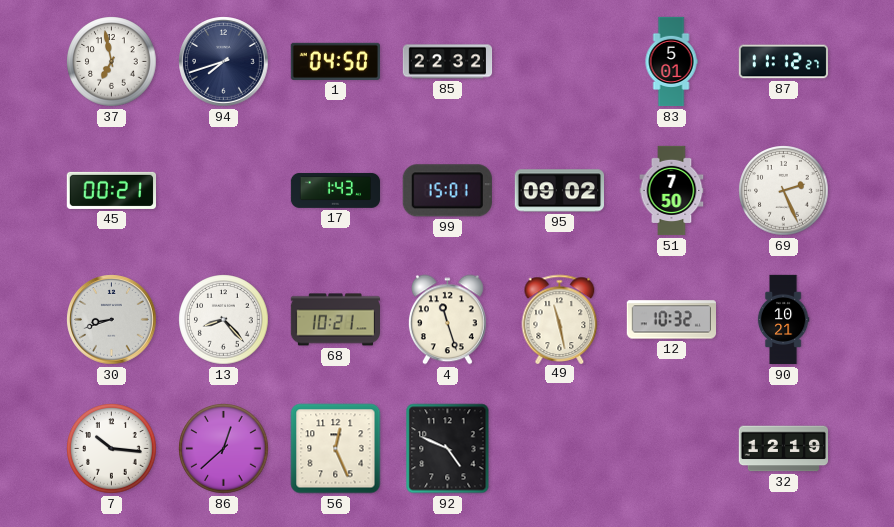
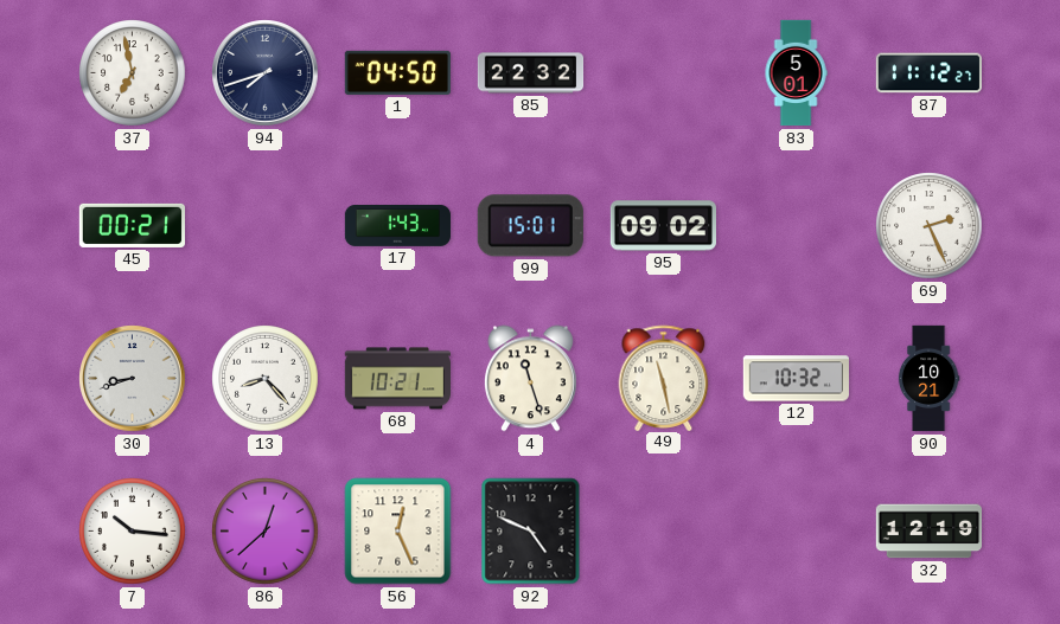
51: 7:50 -> none
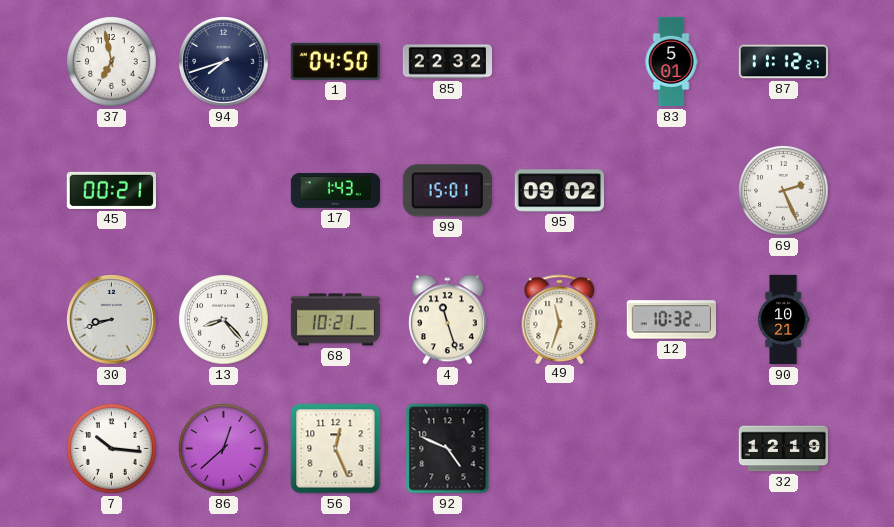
49: 11:28 -> 11:33
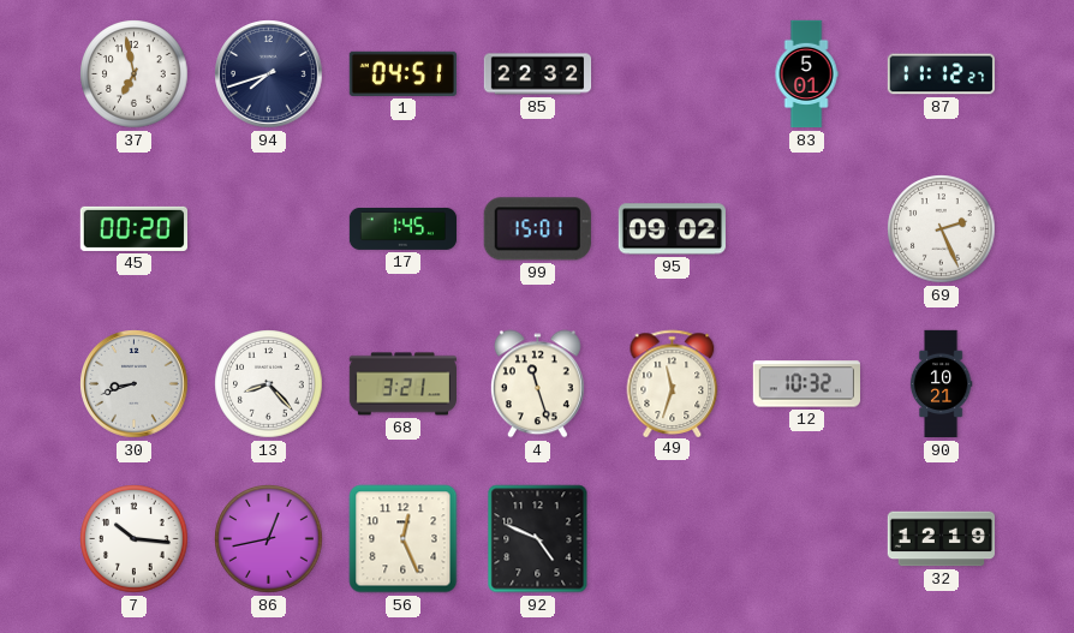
1: 04:50 -> 04:51
45: 00:21 -> 00:20
17: 1:43 -> 1:45
68: 10:21 -> 3:21
86: 12:38 -> 12:43
